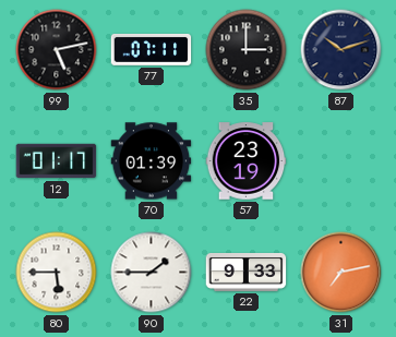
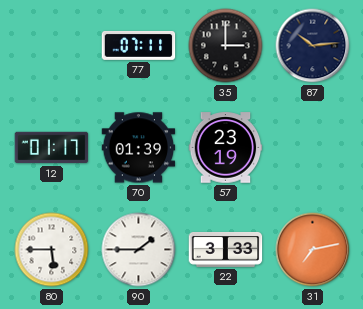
99: 5:13 -> none
87: 10:12 -> 10:14
22: 9:33 -> 3:33
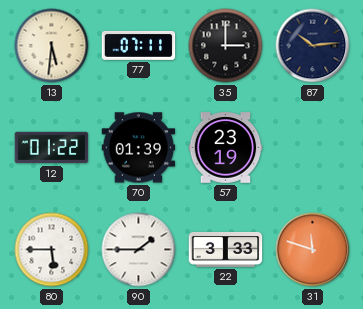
13: none -> 5:31
12: 01:17 -> 01:22
31: 7:13 -> 11:48
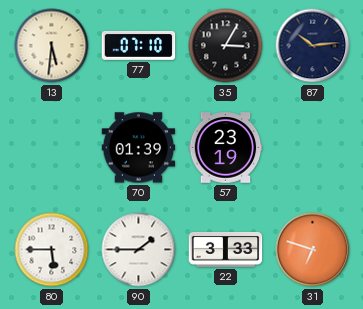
77: 07:11 -> 07:10
35: 3:00 -> 3:05
12: 01:22 -> none
31: 11:48 -> 6:48
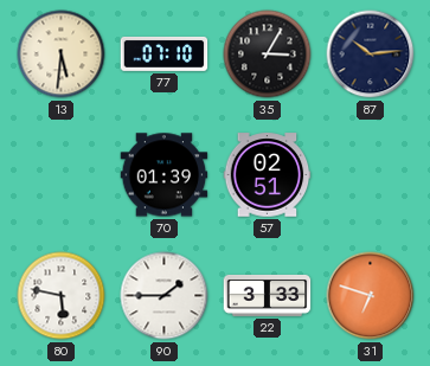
57: 23:19 -> 02:51
80: 5:45 -> 5:47
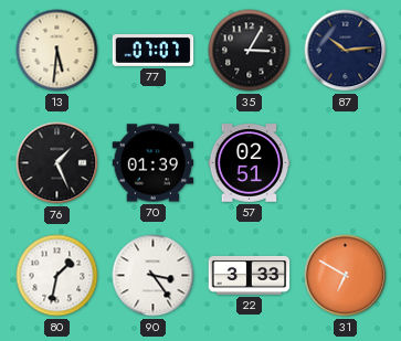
77: 07:10 -> 07:07
76: none -> 1:26
80: 5:47 -> 1:32
90: 1:45 -> 3:24
31: 6:48 -> 6:50
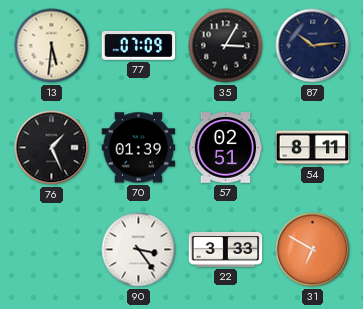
77: 07:07 -> 07:09
54: none -> 8:11
80: 1:32 -> none
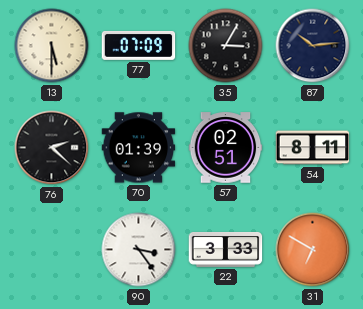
13: 5:31 -> 5:30
76: 1:26 -> 2:22
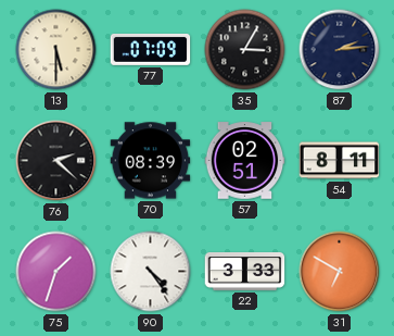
87: 10:14 -> 2:14
70: 01:39 -> 08:39
75: none -> 1:33
90: 3:24 -> 4:24
